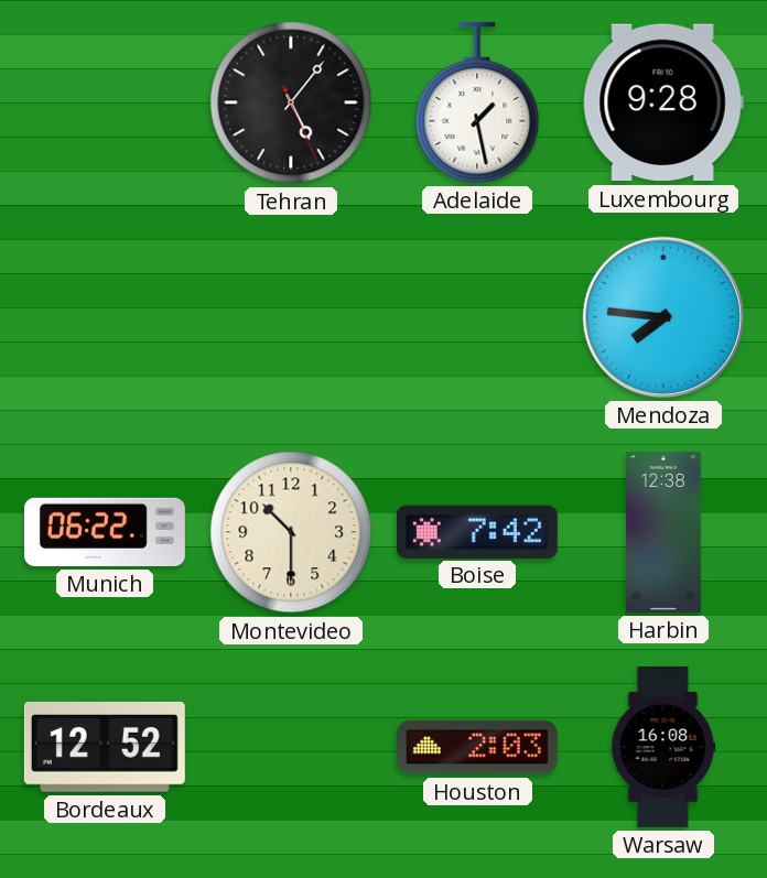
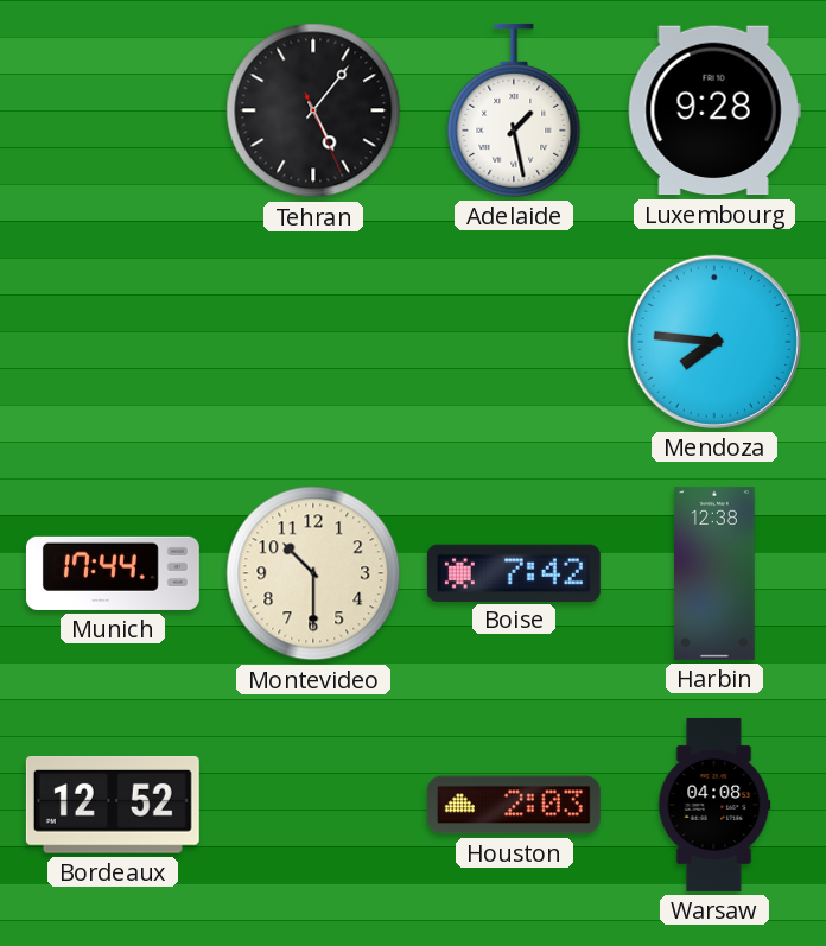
Munich: 06:22 -> 17:44
Warsaw: 16:08 -> 04:08
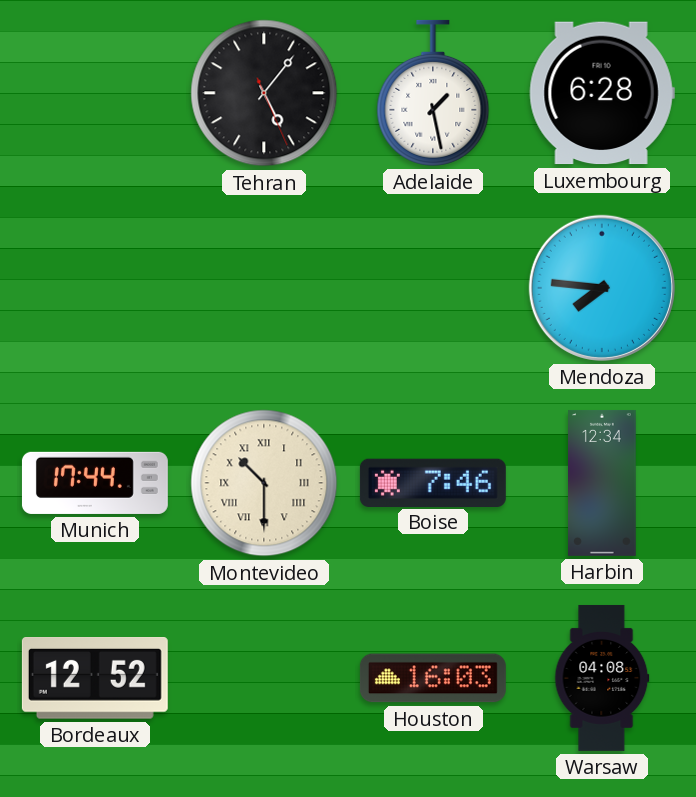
Luxembourg: 9:28 -> 6:28
Montevideo numerals: Arabic -> Roman
Boise: 7:42 -> 7:46
Harbin: 12:38 -> 12:34
Houston: 2:03 -> 16:03
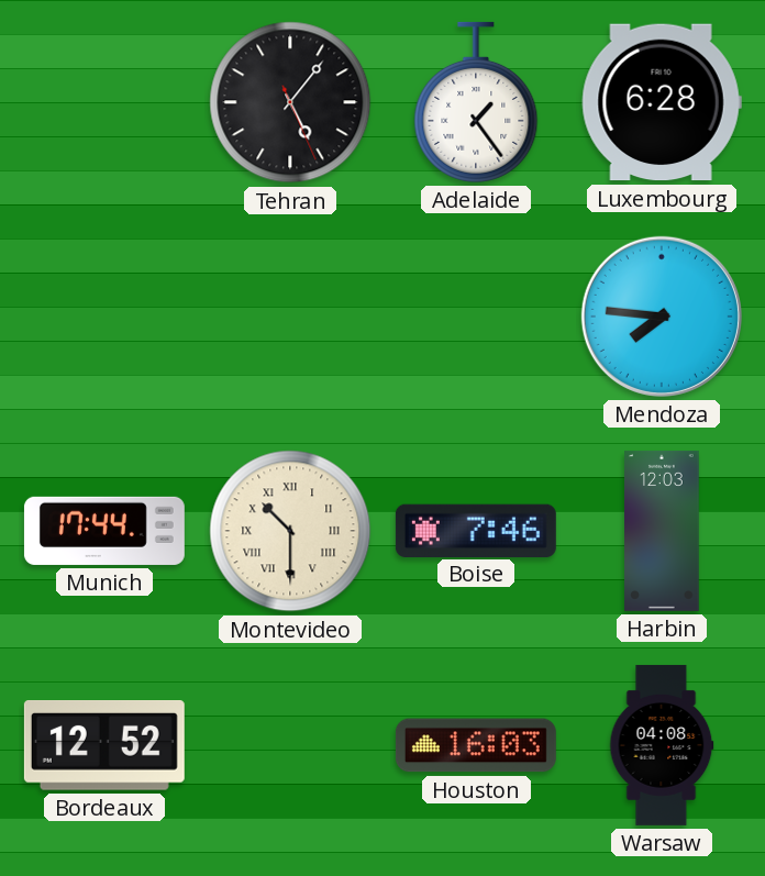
Adelaide: 1:28 -> 1:24
Harbin: 12:34 -> 12:03
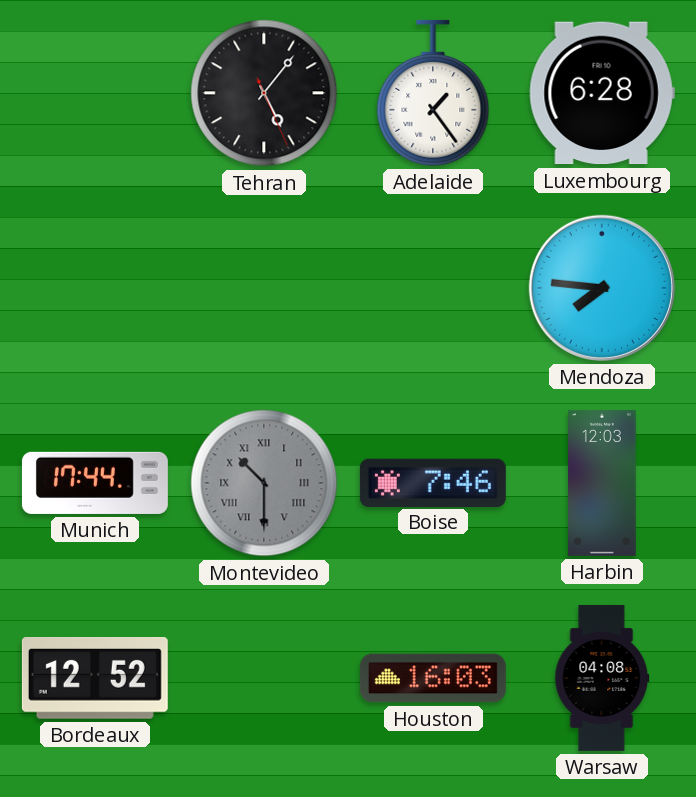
Montevideo dial: cream -> grey
